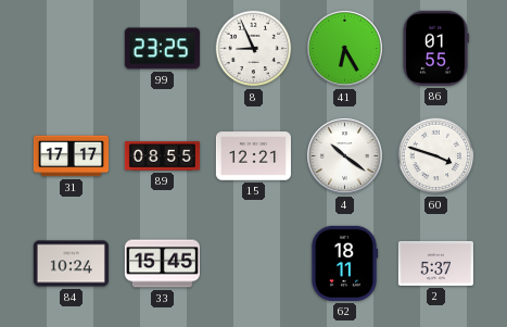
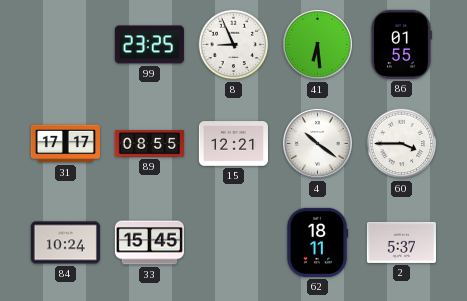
41: 6:25 -> 6:29
60: 3:48 -> 3:45
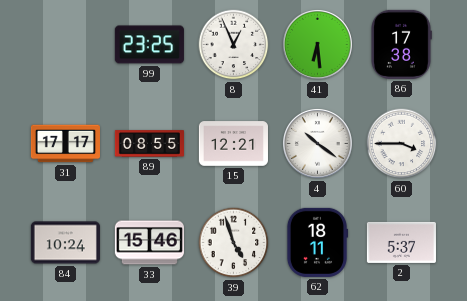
8: 8:56 -> 12:56
86: 01:55 -> 17:38
33: 15:45 -> 15:46
39: none -> 4:57
